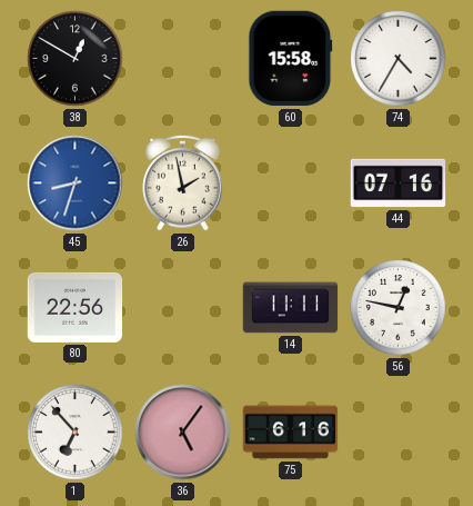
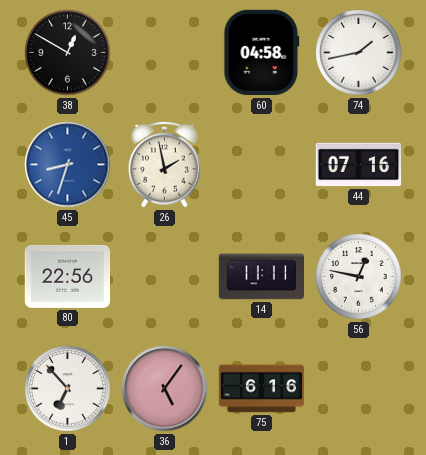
60: 15:58 -> 04:58
74: 4:35 -> 1:43
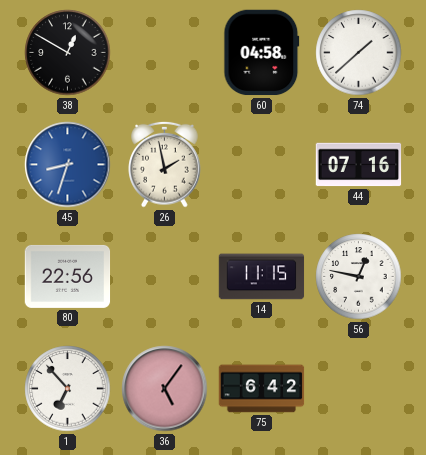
74: 1:43 -> 1:38
14: 11:11 -> 11:15
75: 6:16 -> 6:42
